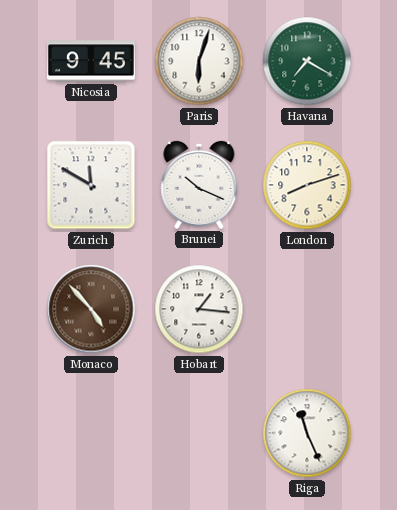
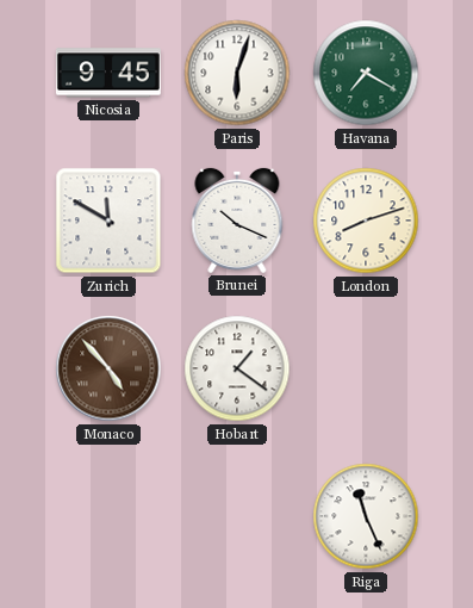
Hobart: 1:16 -> 1:21
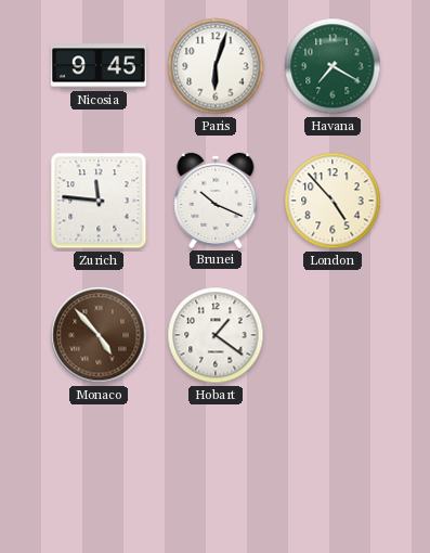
Zurich: 11:50 -> 11:46
London: 8:12 -> 4:53
Riga: 11:26 -> none
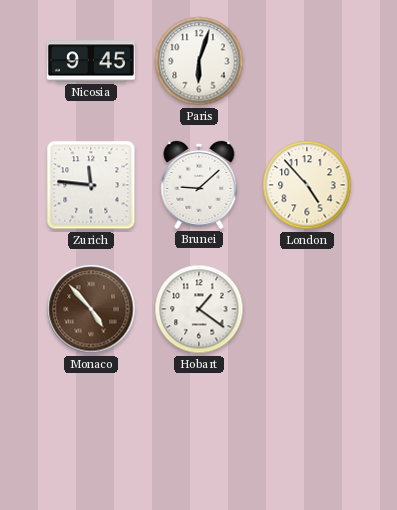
Havana: 7:20 -> none
Brunei: 10:19 -> 9:08
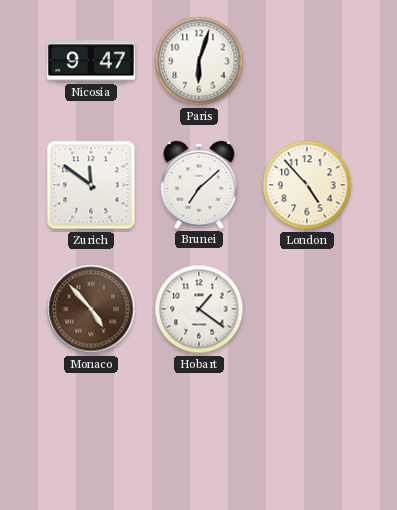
Nicosia: 9:45 -> 9:47
Zurich: 11:46 -> 11:51
Brunei: 9:08 -> 7:08
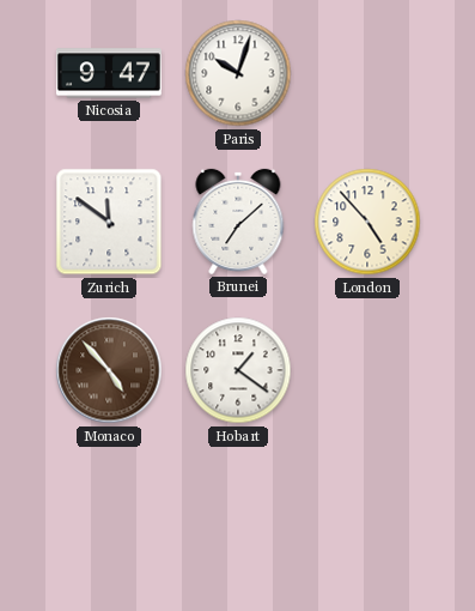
Paris: 6:03 -> 10:03
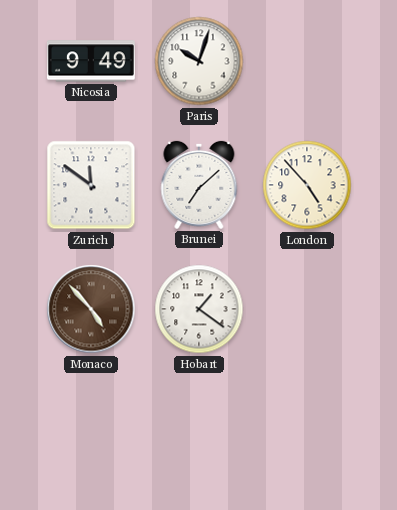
Nicosia: 9:47 -> 9:49
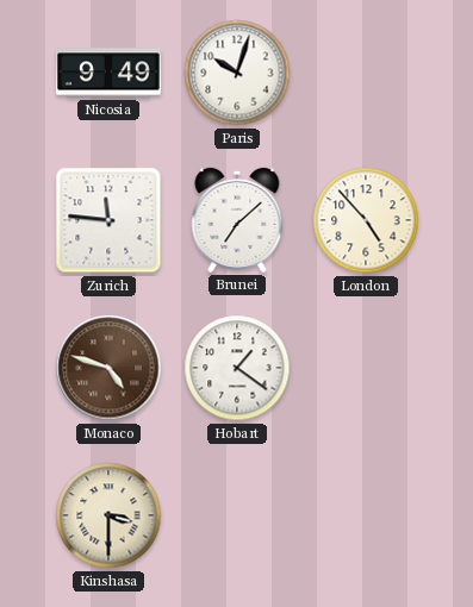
Zurich: 11:51 -> 11:46
Monaco: 4:53 -> 4:48
Kinshasa: none -> 3:30
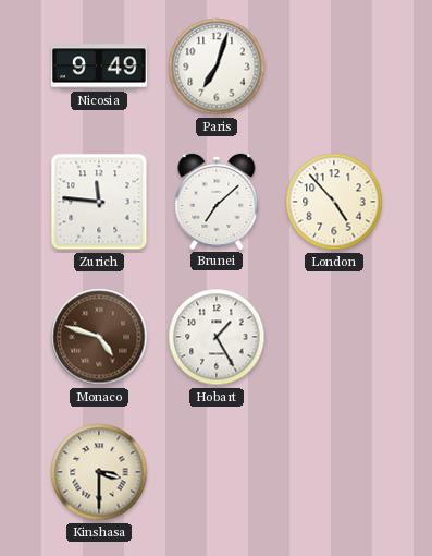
Paris: 10:03 -> 7:03
Hobart: 1:21 -> 1:25
